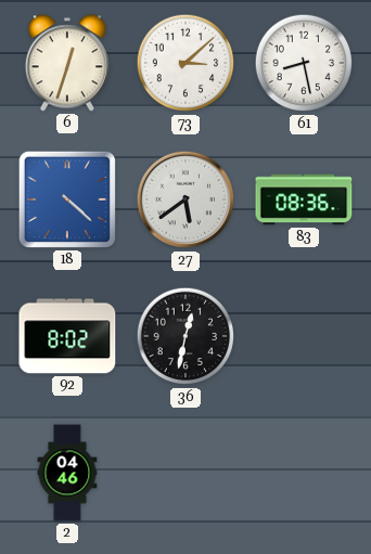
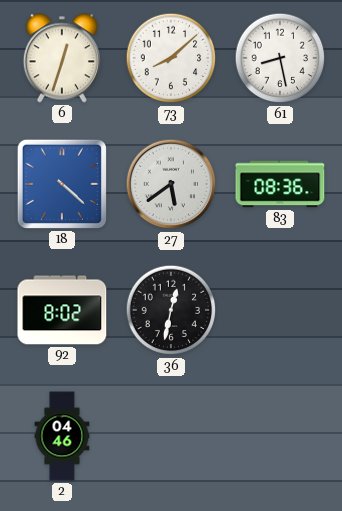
73: 3:08 -> 8:08
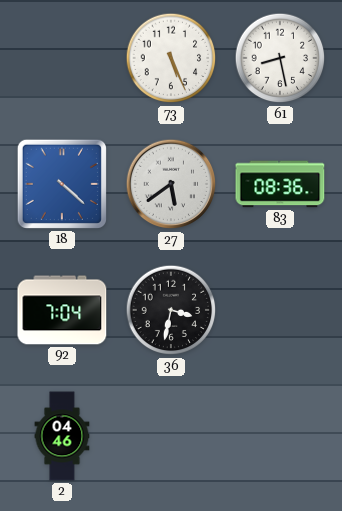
6: 12:33 -> none
73: 8:08 -> 5:26
92: 8:02 -> 7:04
36: 12:32 -> 3:32
